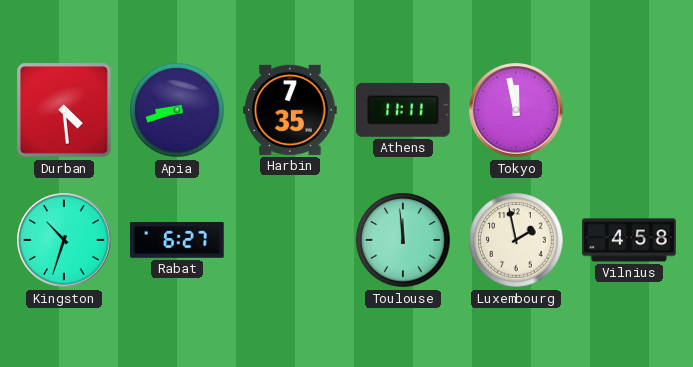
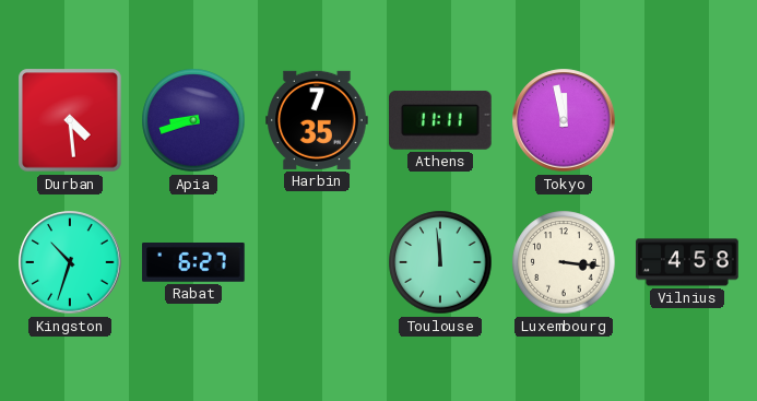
Luxembourg: 1:58 -> 3:16
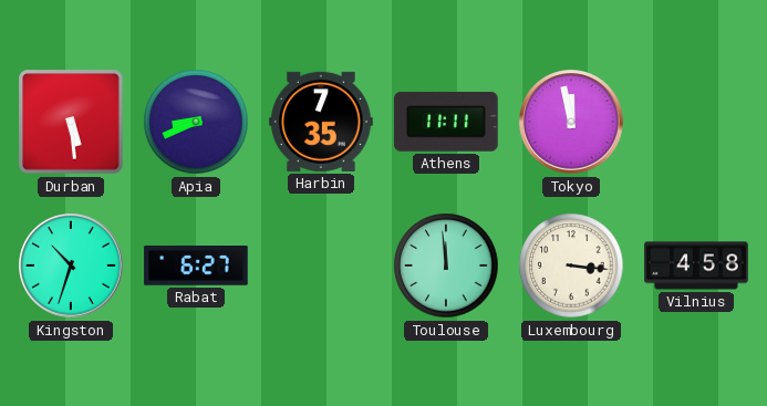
Durban: 4:29 -> 5:29
Apia: 8:42 -> 8:41
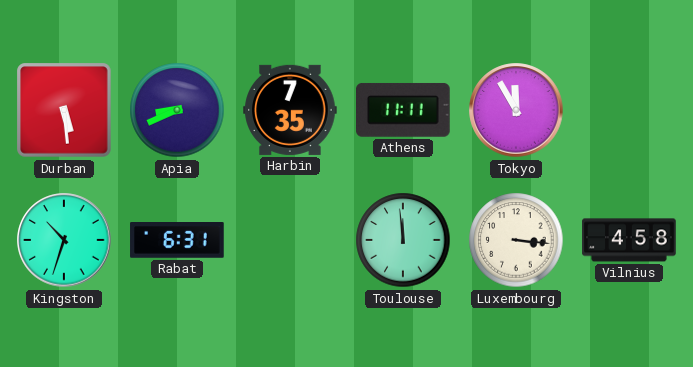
Tokyo: 11:58 -> 11:55
Rabat: 6:27 -> 6:31
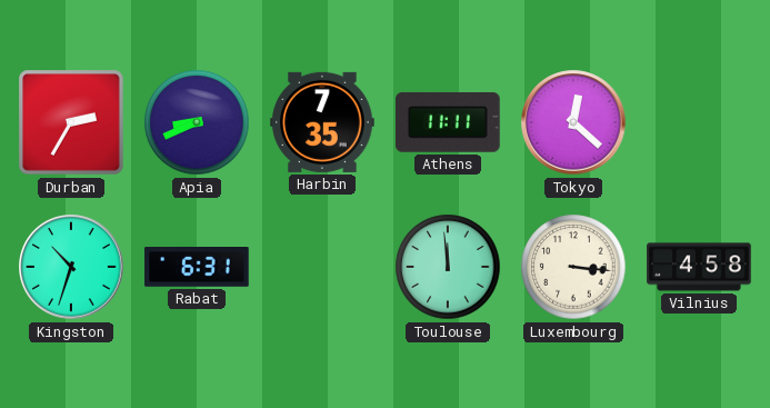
Durban: 5:29 -> 2:35
Tokyo: 11:55 -> 12:22
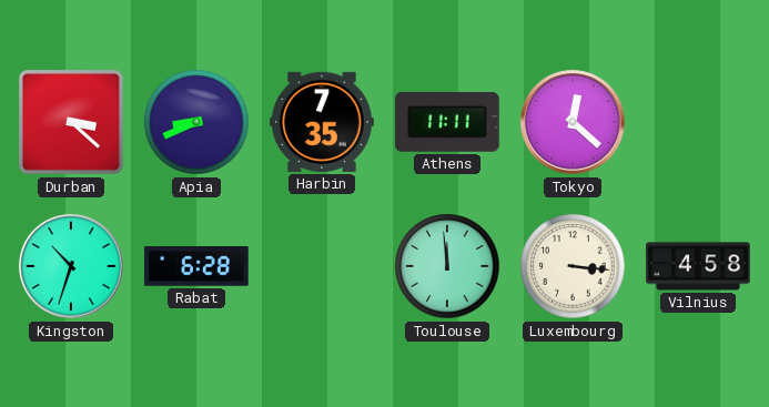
Durban: 2:35 -> 3:22
Rabat: 6:31 -> 6:28
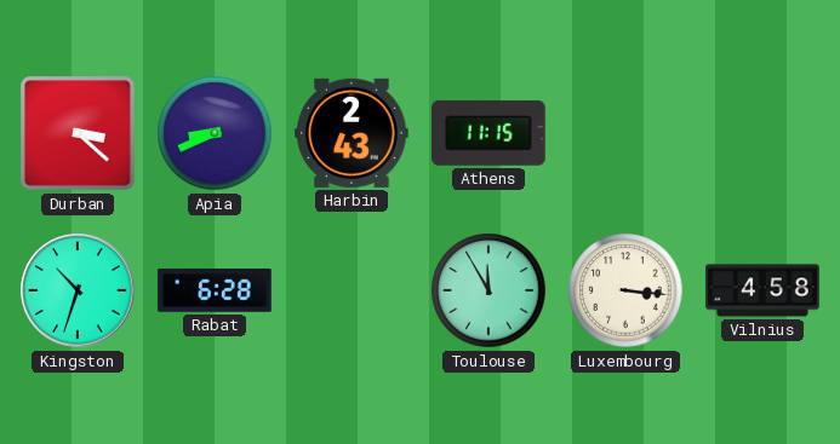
Harbin: 7:35 -> 2:43
Athens: 11:11 -> 11:15
Tokyo: 12:22 -> none
Toulouse: 11:59 -> 11:55
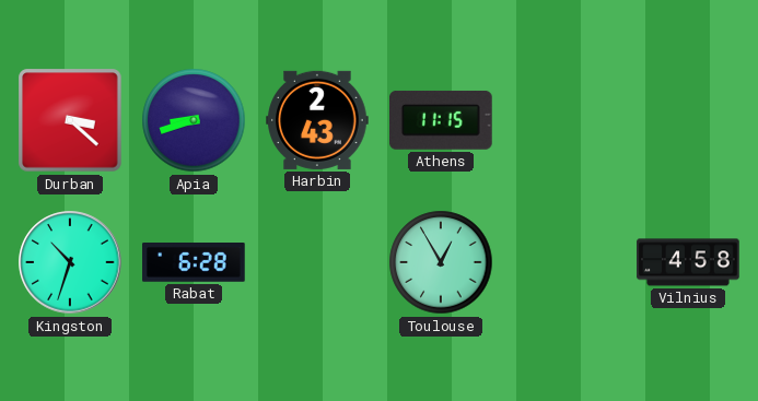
Apia: 8:41 -> 8:42
Toulouse: 11:55 -> 12:55
Luxembourg: 3:16 -> none
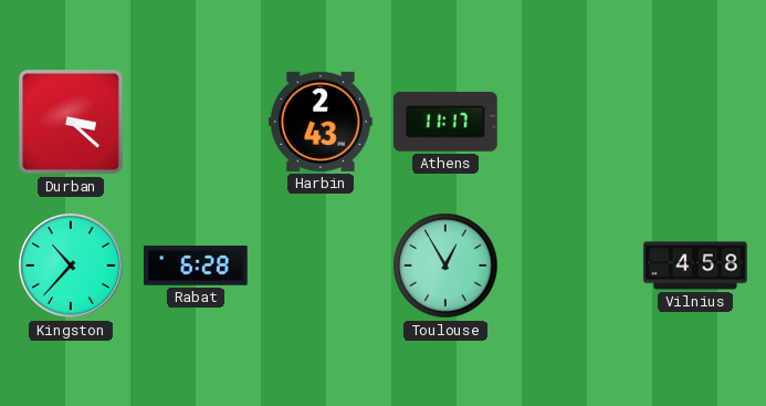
Apia: 8:42 -> none
Athens: 11:15 -> 11:17
Kingston: 10:33 -> 10:37
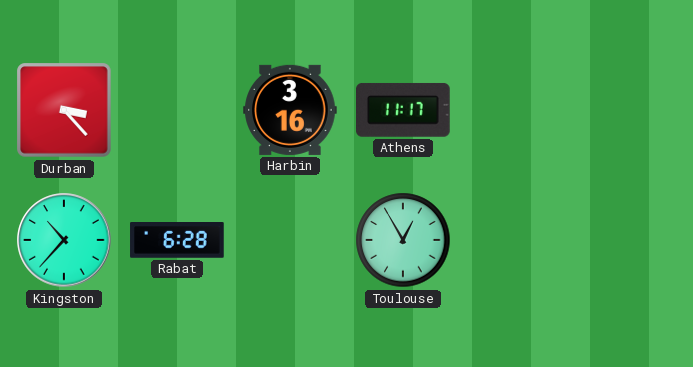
Durban: 3:22 -> 3:23
Harbin: 2:43 -> 3:16
Vilnius: 4:58 -> none
